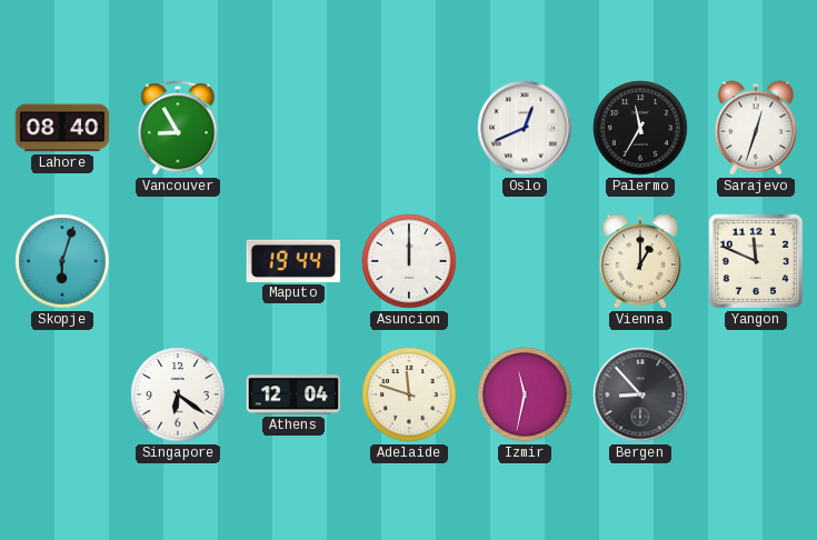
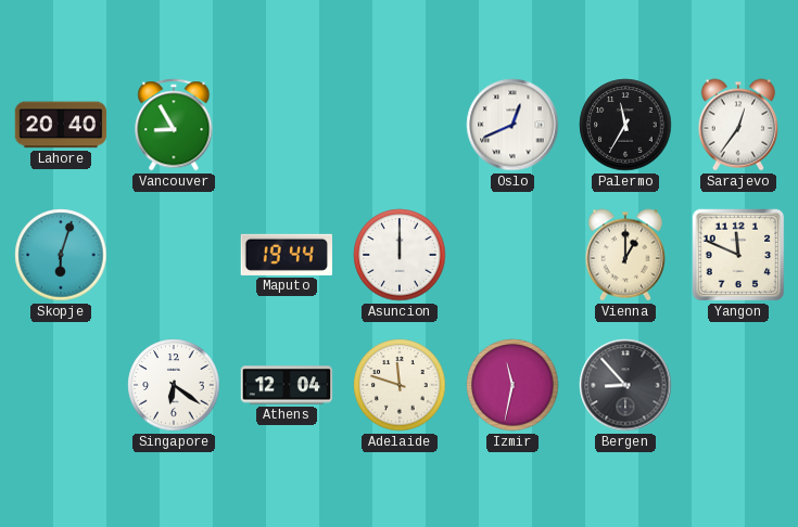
Lahore: 08:40 -> 20:40
Sarajevo: 12:33 -> 12:36
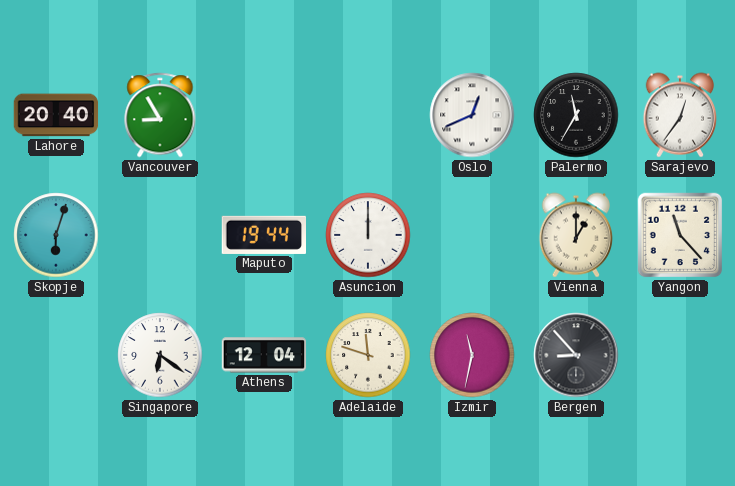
Yangon: 11:49 -> 11:23
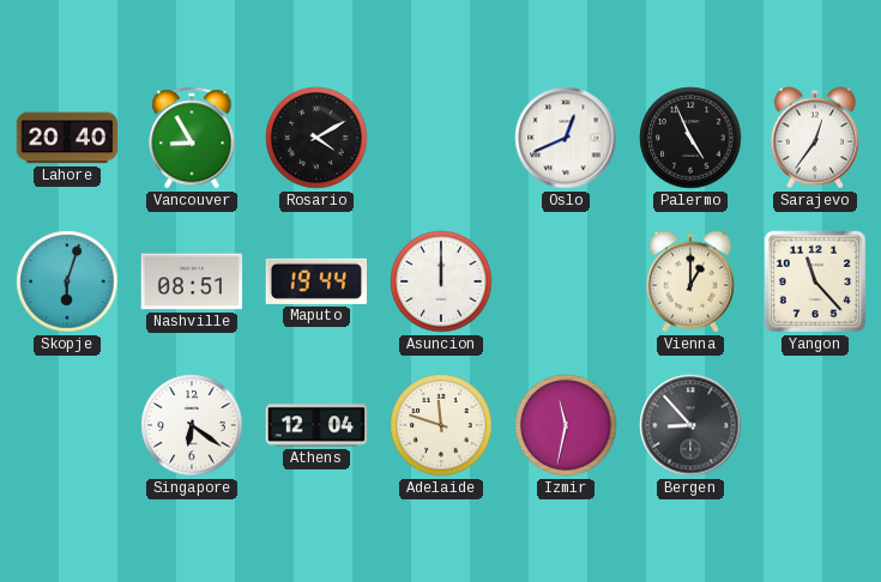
Rosario: none -> 4:10
Palermo: 11:35 -> 4:56
Nashville: none -> 08:51
